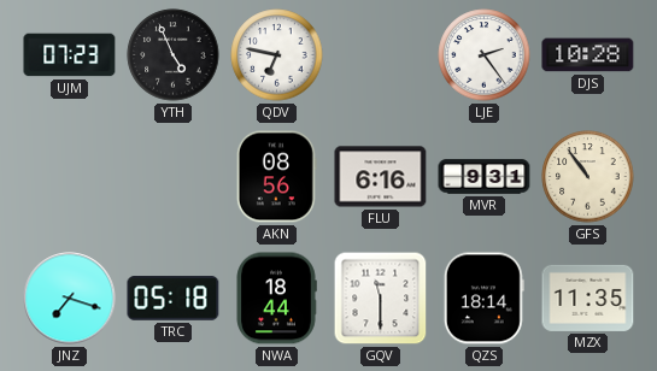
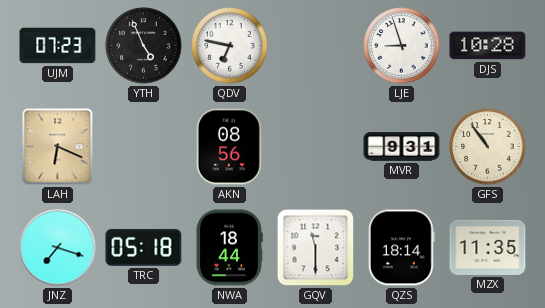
LJE: 2:24 -> 8:57
LAH: none -> 6:19
FLU: 6:16 -> none
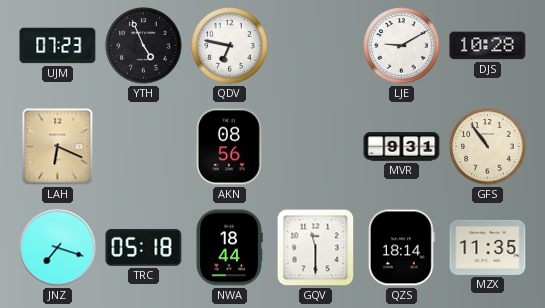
LJE: 8:57 -> 9:10
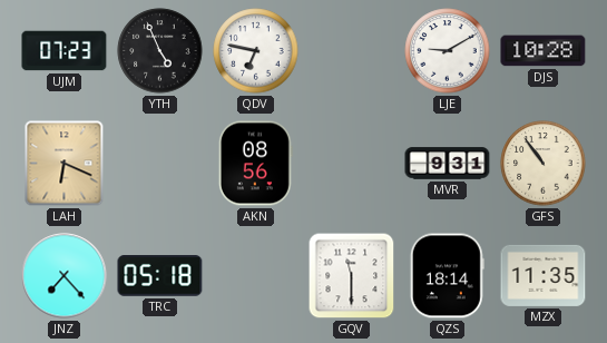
JNZ: 7:18 -> 7:23
NWA: 18:44 -> none
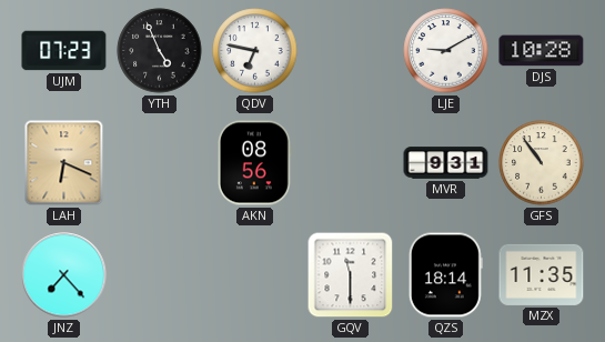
TRC: 05:18 -> none
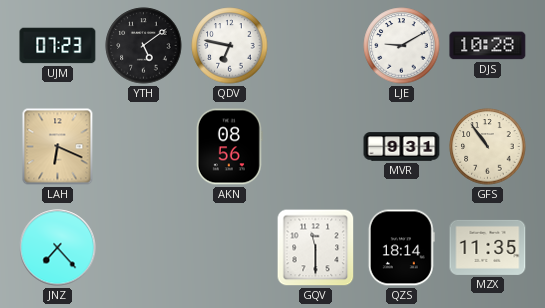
YTH: 4:56 -> 5:09
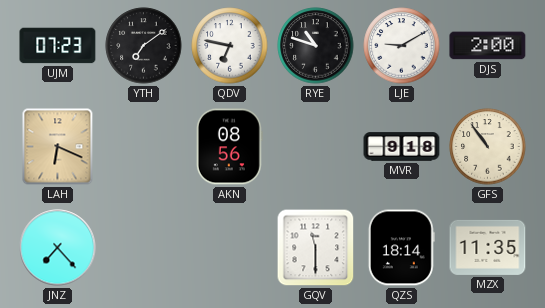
YTH: 5:09 -> 7:09
RYE: none -> 10:48
DJS: 10:28 -> 2:00
MVR: 9:31 -> 9:18
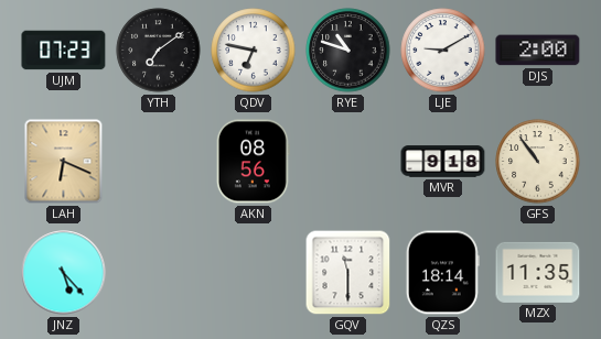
JNZ: 7:23 -> 5:23
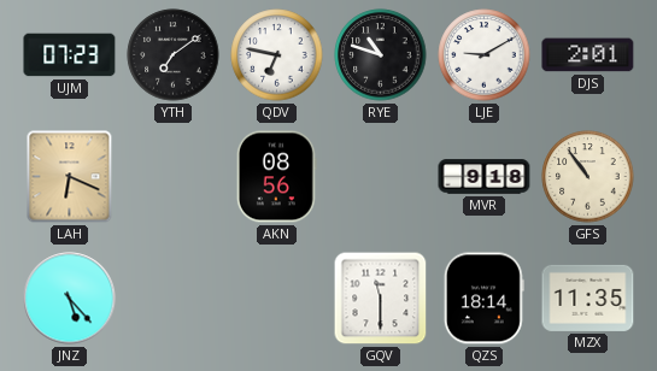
DJS: 2:00 -> 2:01
